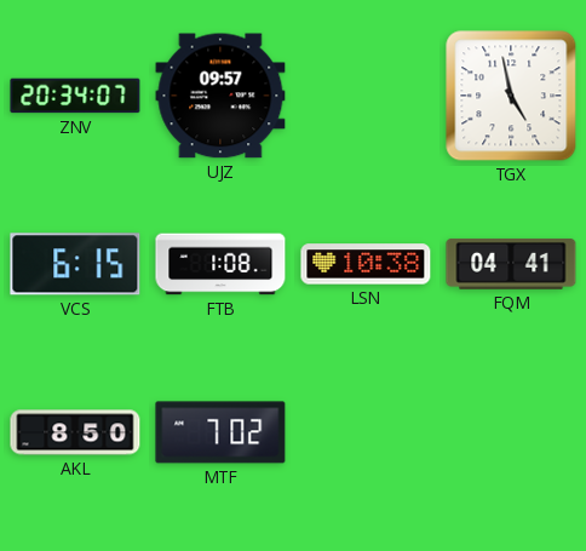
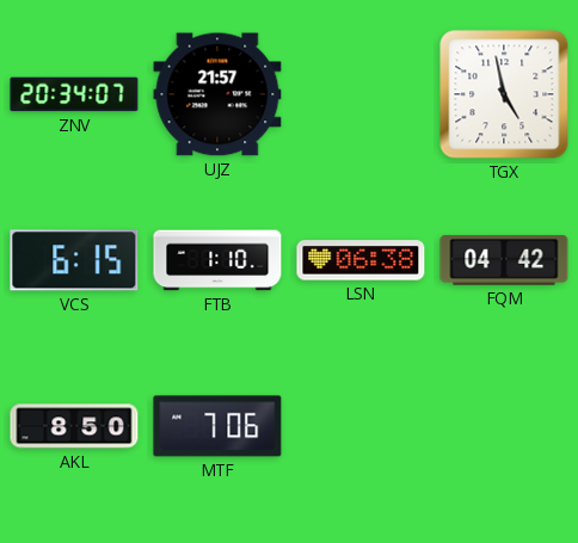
UJZ: 09:57 -> 21:57
FTB: 1:08 -> 1:10
LSN: 10:38 -> 06:38
FQM: 04:41 -> 04:42
MTF: 7:02 -> 7:06
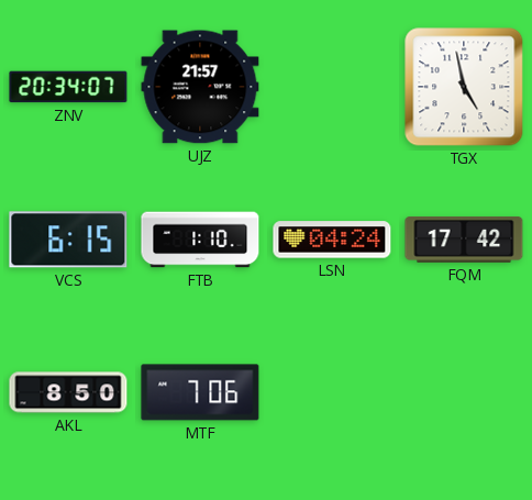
LSN: 06:38 -> 04:24
FQM: 04:42 -> 17:42
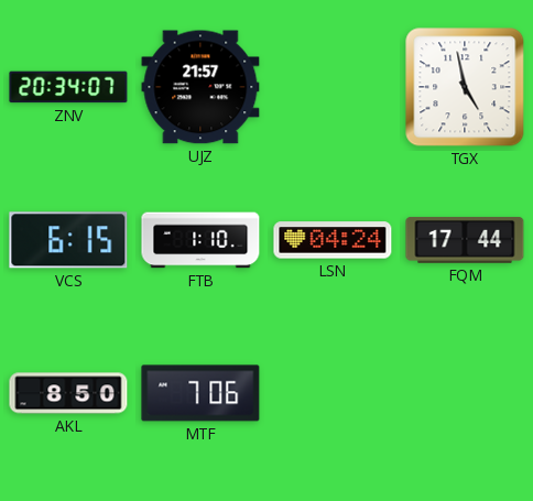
FQM: 17:42 -> 17:44
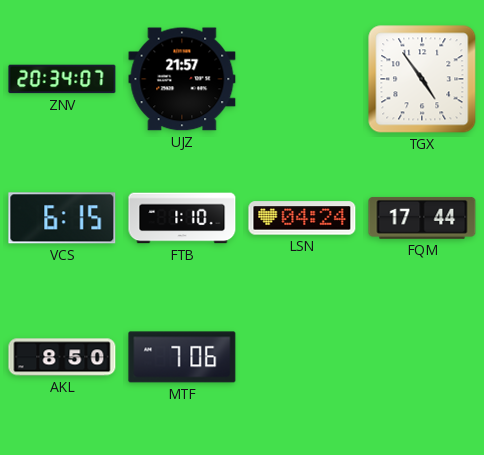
TGX: 4:58 -> 4:54
